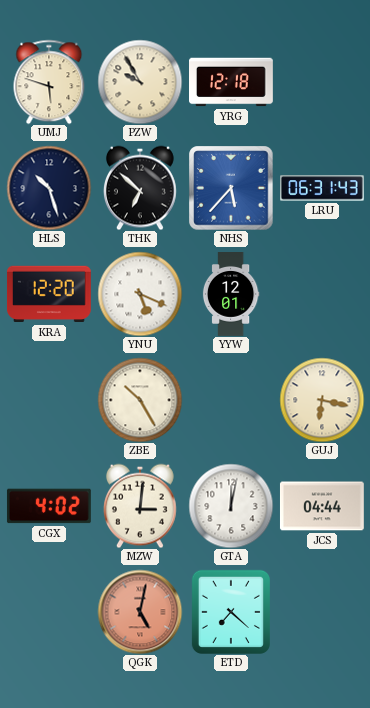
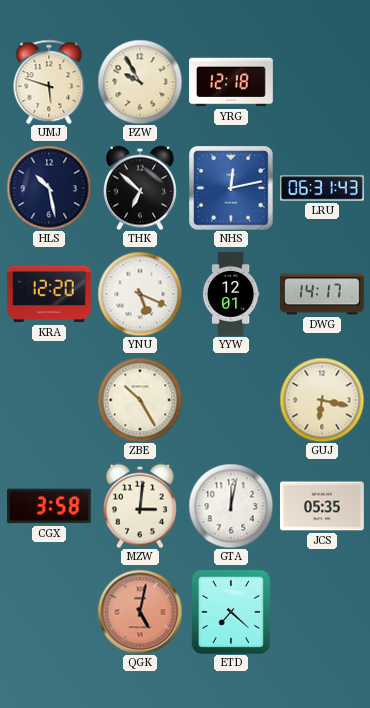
HLS: 10:27 -> 10:28
NHS: 5:37 -> 12:13
DWG: none -> 14:17
CGX: 4:02 -> 3:58
JCS: 04:44 -> 05:35
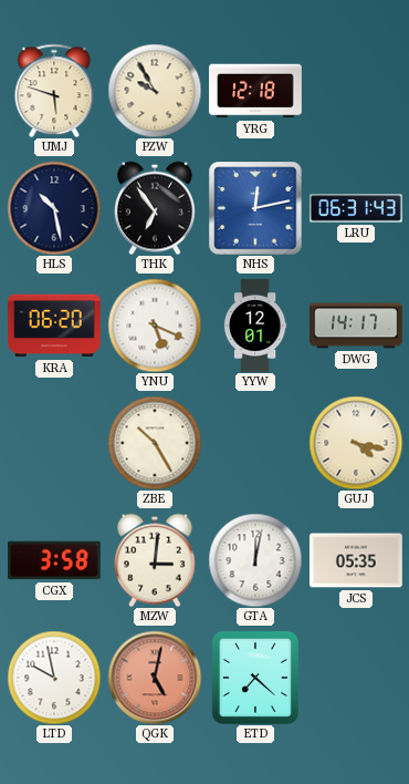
THK: 6:52 -> 6:54
KRA: 12:20 -> 06:20
GUJ: 6:17 -> 4:17
LTD: none -> 9:58
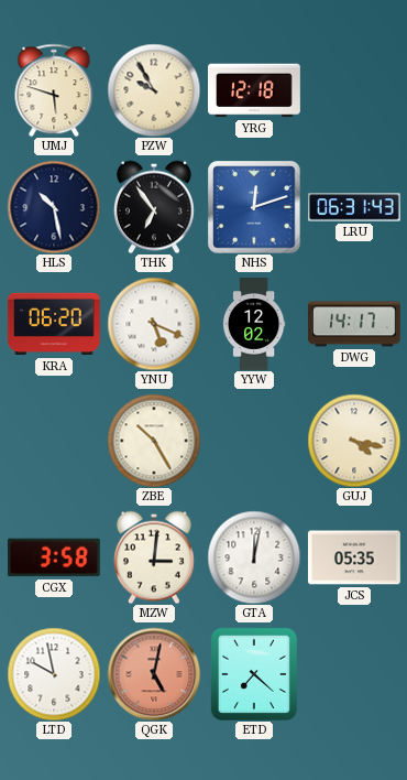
NHS: 12:13 -> 12:12
YYW: 12:01 -> 12:02
